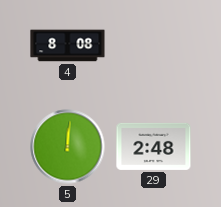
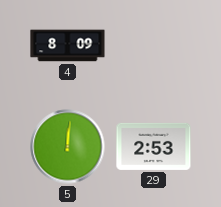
4: 8:08 -> 8:09
29: 2:48 -> 2:53
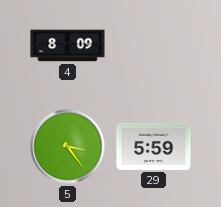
5: 12:01 -> 3:24
29: 2:53 -> 5:59
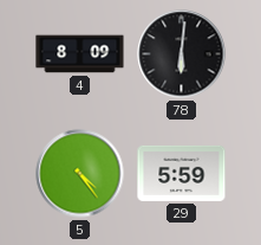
78: none -> 6:01
5: 3:24 -> 4:24
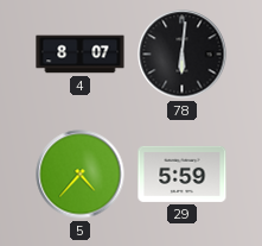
4: 8:09 -> 8:07
5: 4:24 -> 4:37
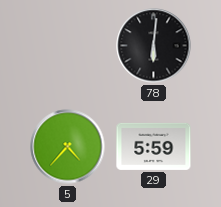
4: 8:07 -> none
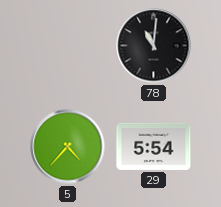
78: 6:01 -> 11:01
29: 5:59 -> 5:54
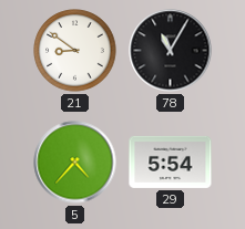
21: none -> 8:51
78: 11:01 -> 11:05
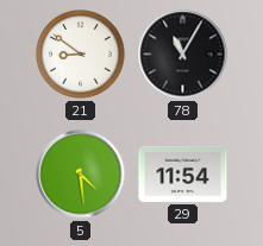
5: 4:37 -> 4:29
29: 5:54 -> 11:54
